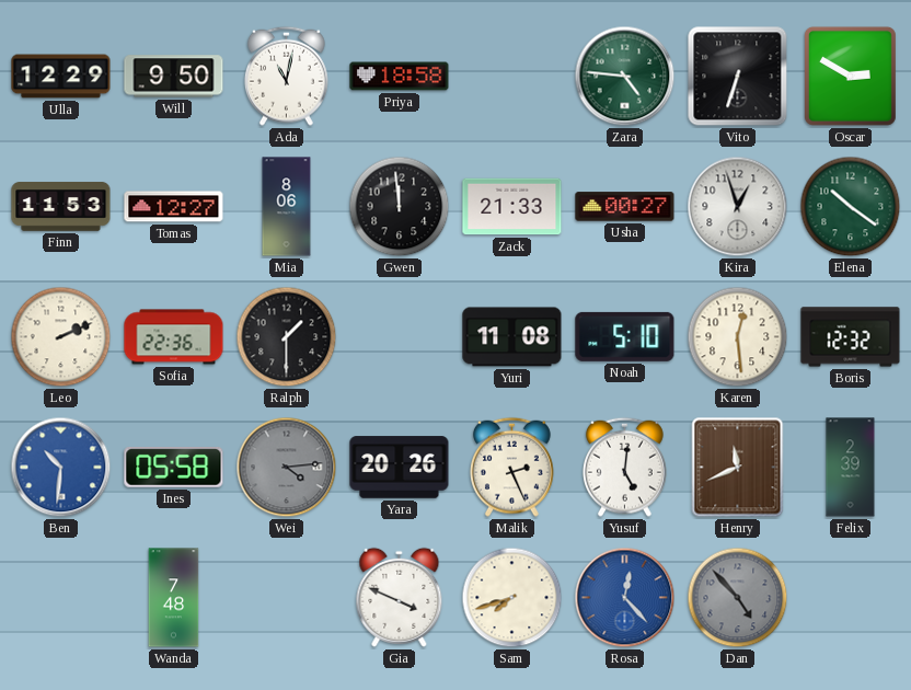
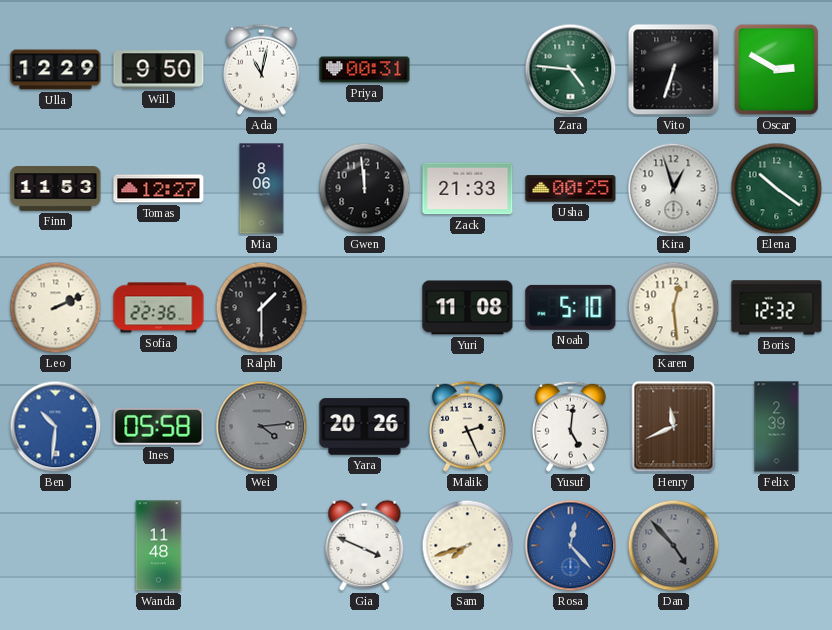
Priya: 18:58 -> 00:31
Usha: 00:27 -> 00:25
Wanda: 7:48 -> 11:48
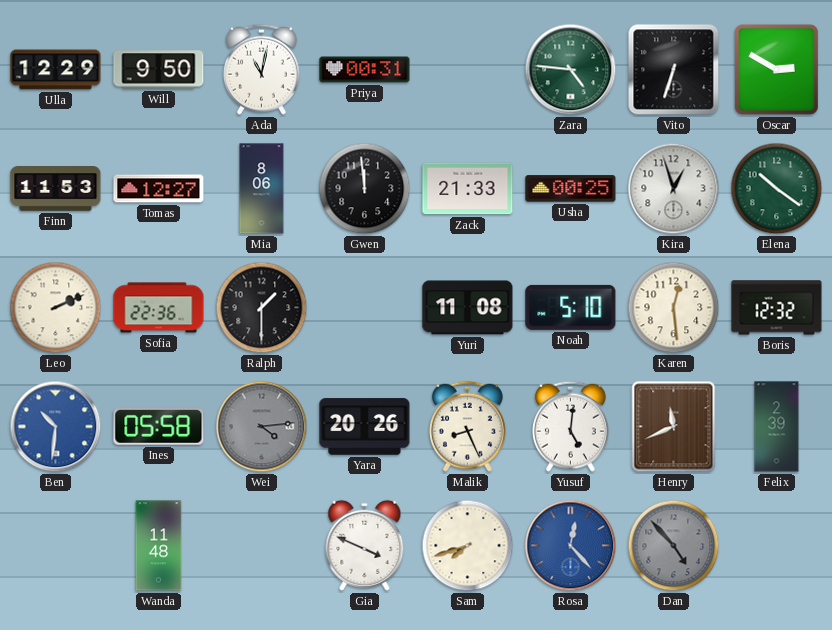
Malik: 2:26 -> 8:26
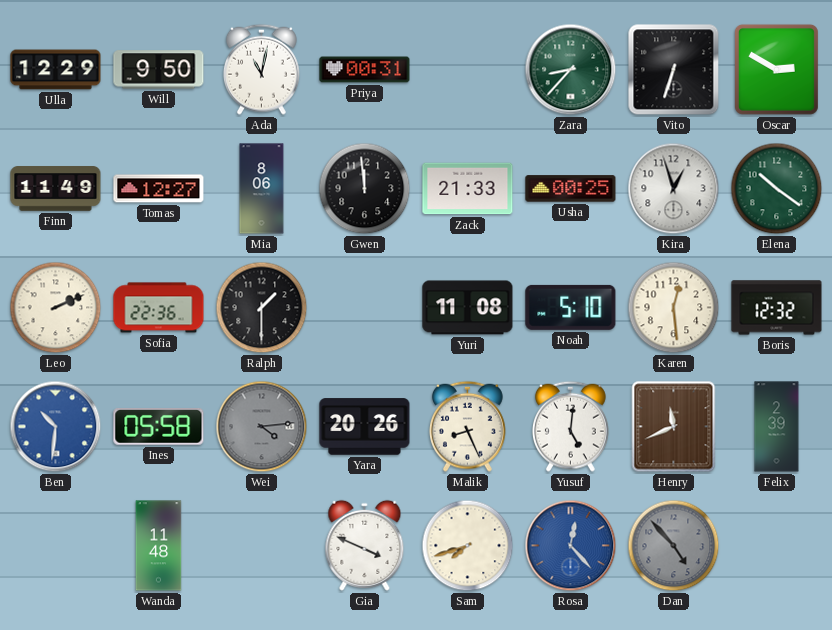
Zara: 4:46 -> 8:37
Finn: 11:53 -> 11:49
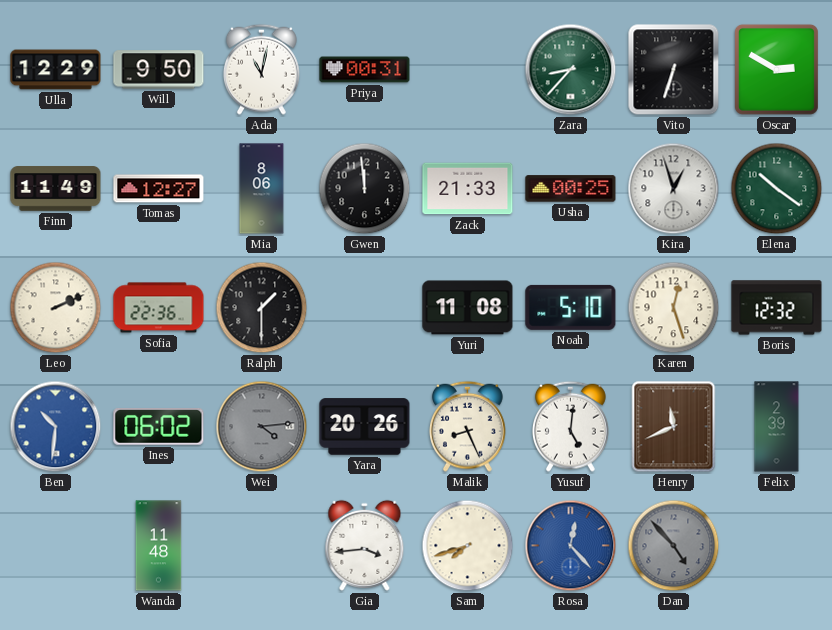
Karen: 12:29 -> 12:27
Ines: 05:58 -> 06:02
Gia: 3:49 -> 3:44
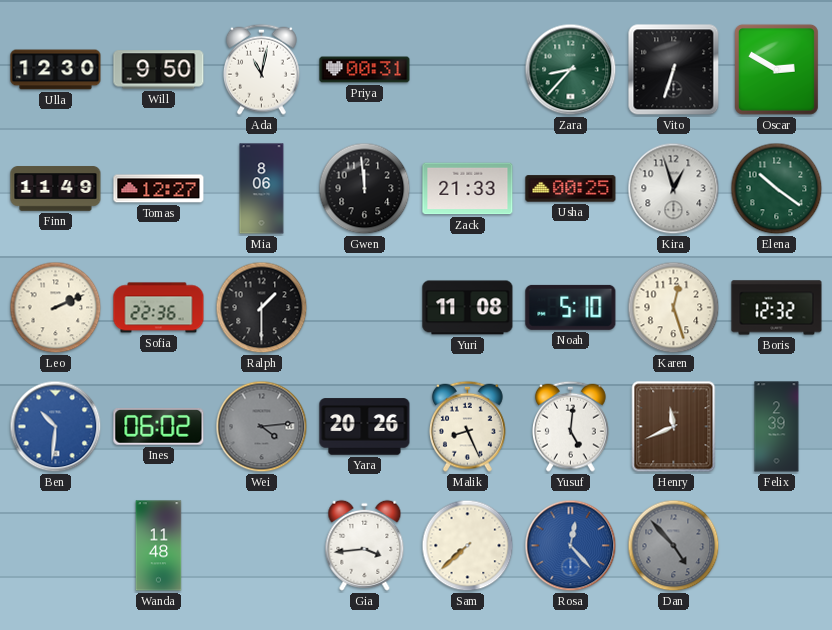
Ulla: 12:29 -> 12:30
Sam: 7:42 -> 7:38
